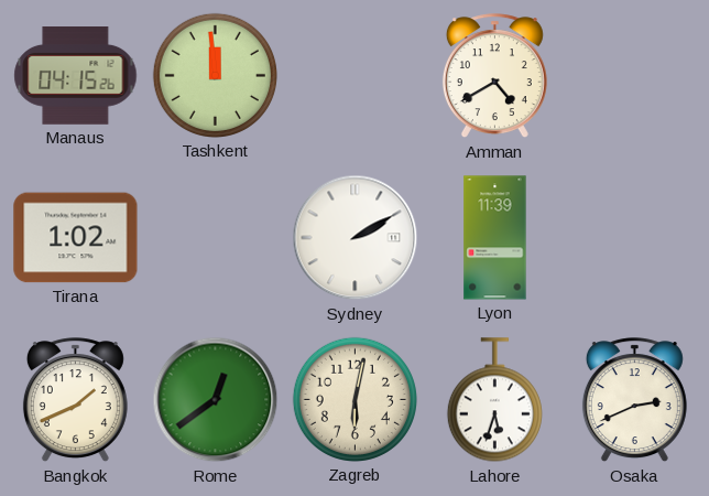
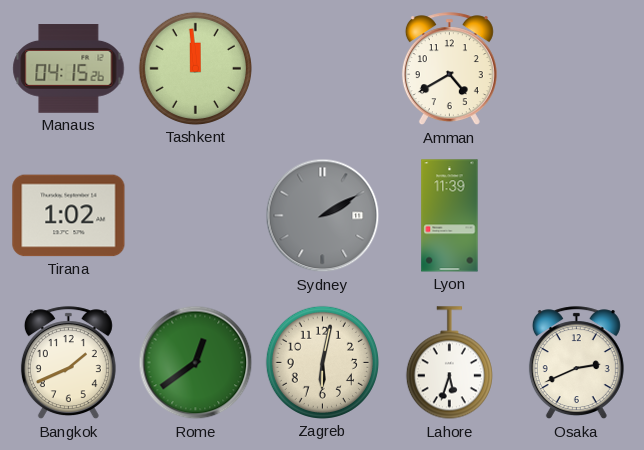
Sydney dial: white -> grey
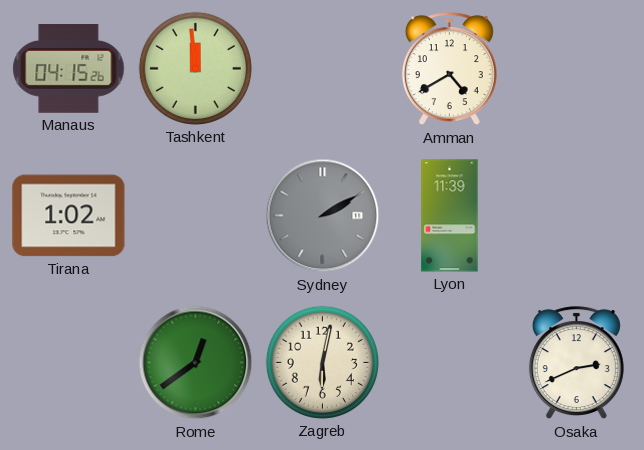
Bangkok: 1:41 -> none
Lahore: 5:33 -> none
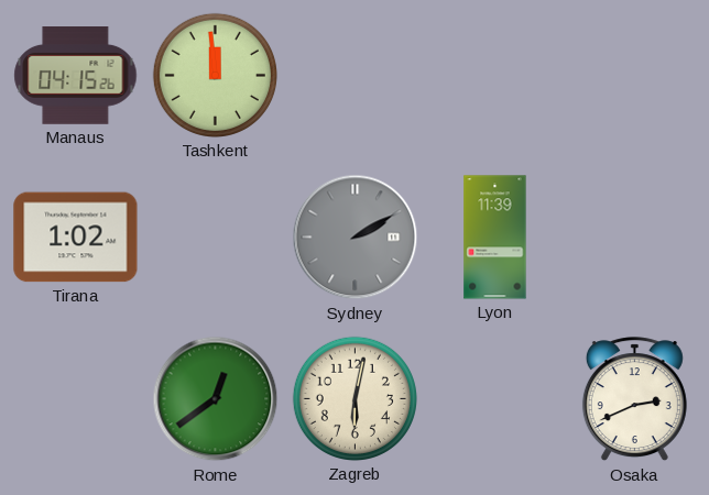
Amman: 4:40 -> none
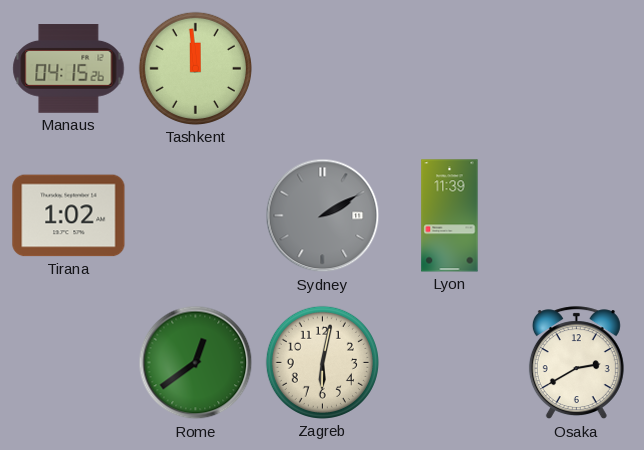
Osaka: 2:41 -> 2:40
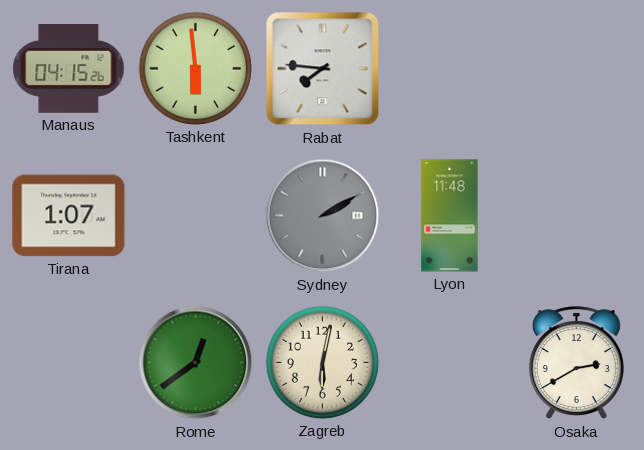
Tashkent: 11:59 -> 5:59
Rabat: none -> 7:46
Tirana: 1:02 -> 1:07
Lyon: 11:39 -> 11:48
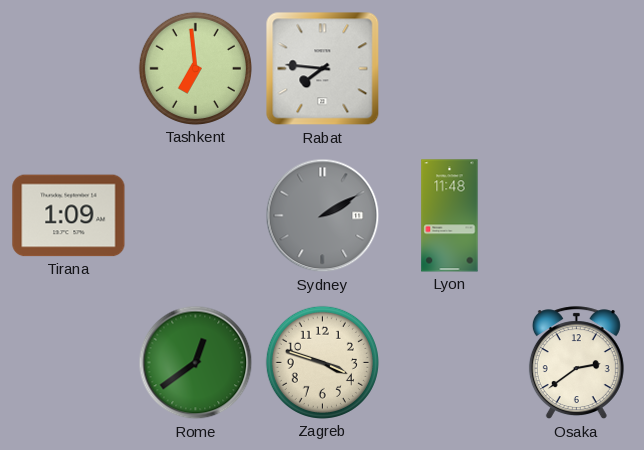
Manaus: 04:15 -> none
Tashkent: 5:59 -> 6:59
Tirana: 1:07 -> 1:09
Zagreb: 6:02 -> 3:48
Osaka: 2:40 -> 2:39
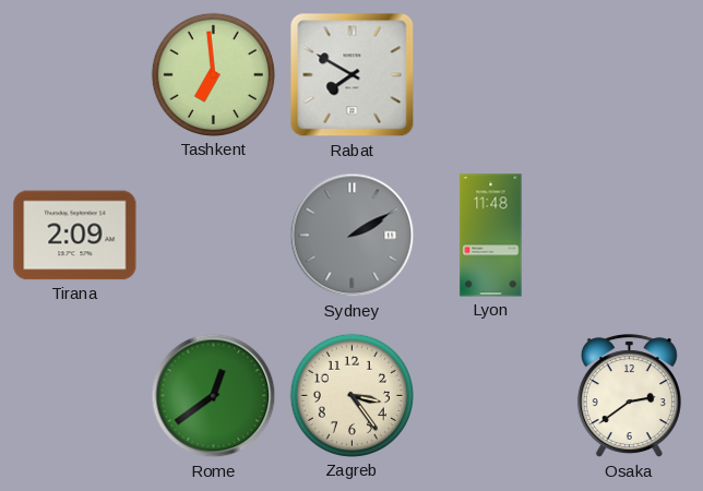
Rabat: 7:46 -> 7:50
Tirana: 1:09 -> 2:09
Zagreb: 3:48 -> 3:24
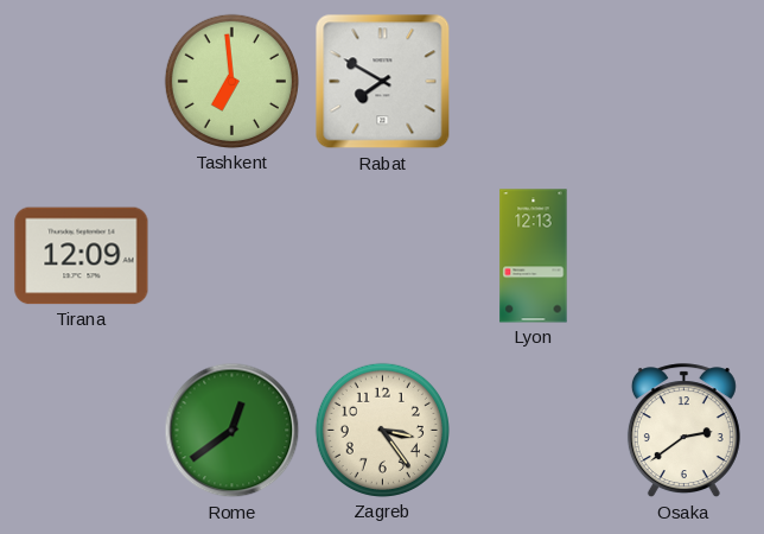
Tirana: 2:09 -> 12:09
Sydney: 2:10 -> none
Lyon: 11:48 -> 12:13
